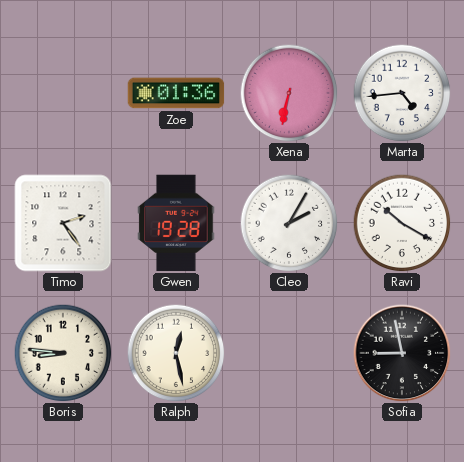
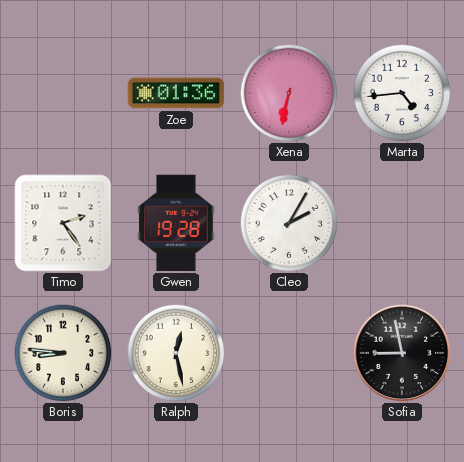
Ravi: 10:20 -> none
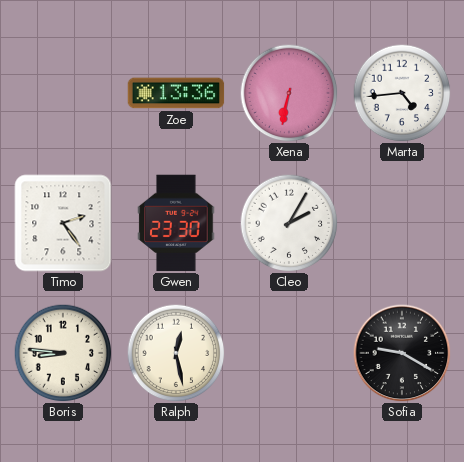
Zoe: 01:36 -> 13:36
Gwen: 19:28 -> 23:30
Sofia: 8:58 -> 9:20
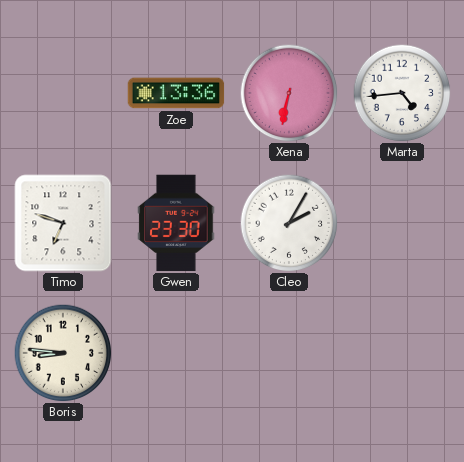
Timo: 2:24 -> 6:48
Ralph: 12:28 -> none
Sofia: 9:20 -> none
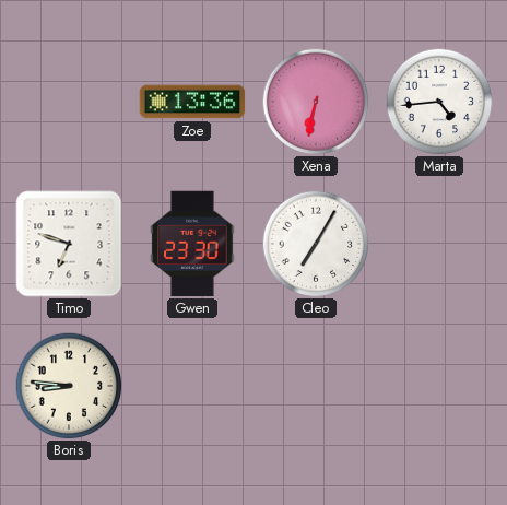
Cleo: 2:05 -> 7:05
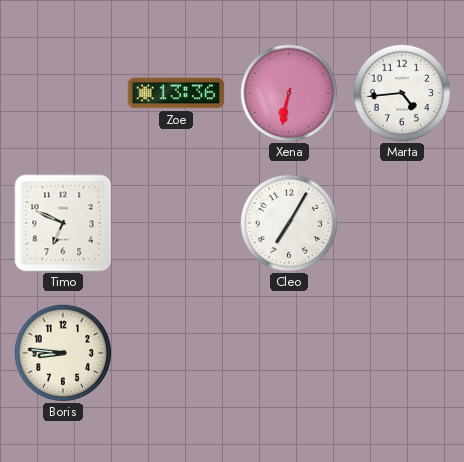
Timo: 6:48 -> 6:49
Gwen: 23:30 -> none
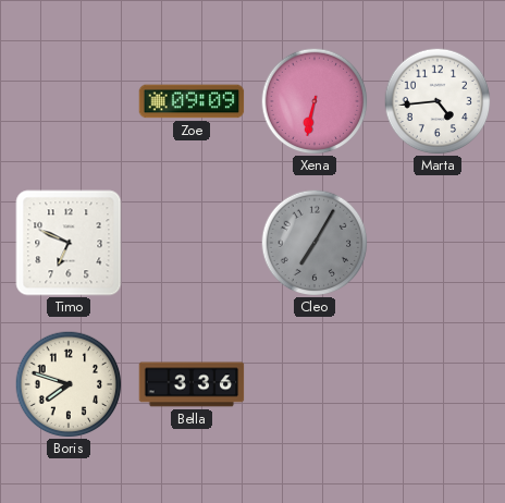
Zoe: 13:36 -> 09:09
Cleo dial: white -> grey
Boris: 8:46 -> 7:48
Bella: none -> 3:36
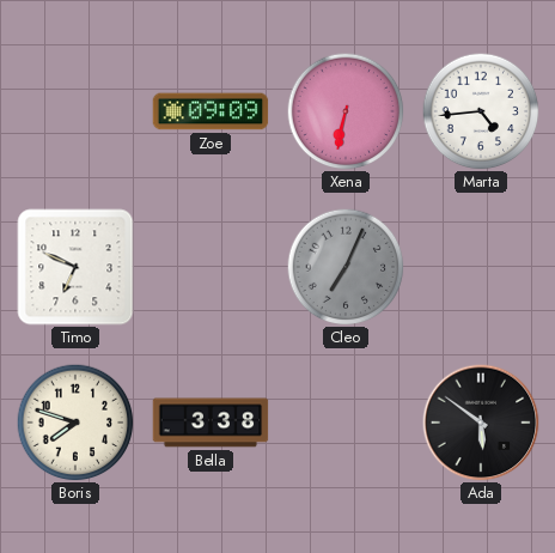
Cleo: 7:05 -> 7:04
Bella: 3:36 -> 3:38
Ada: none -> 5:51
